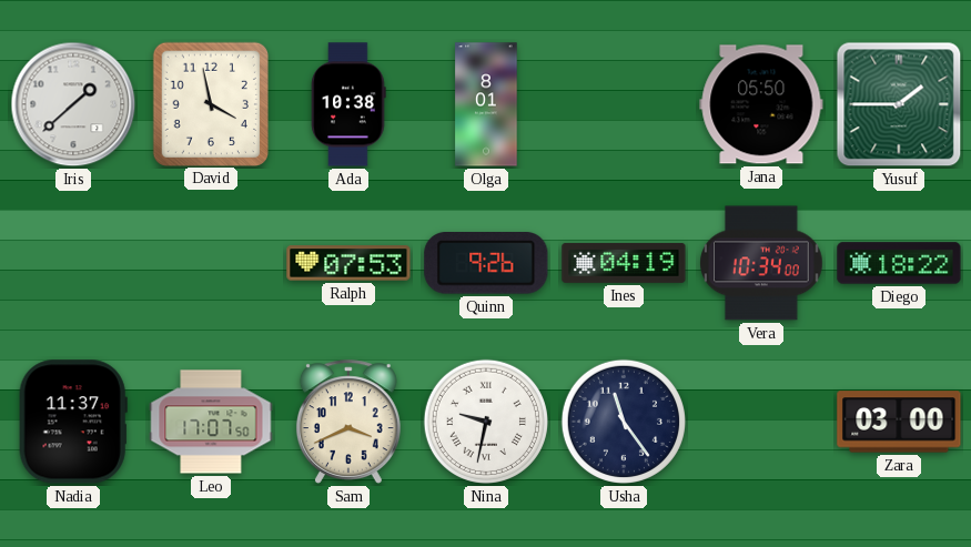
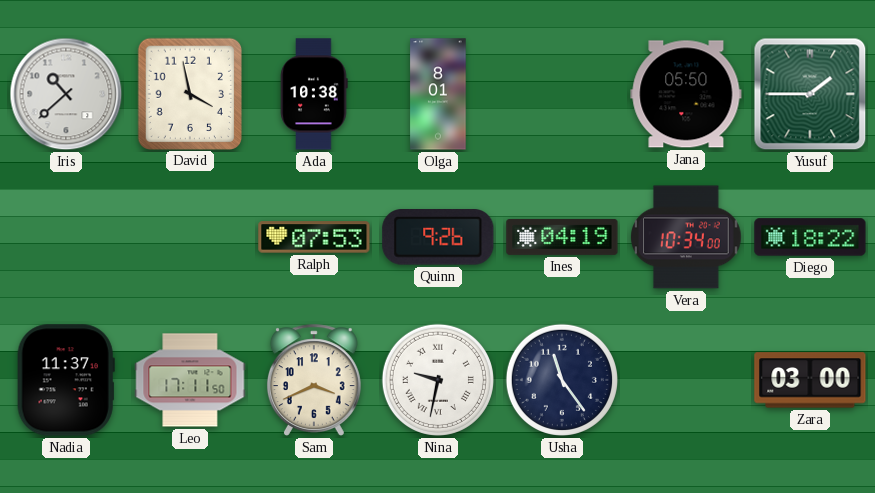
Iris: 1:38 -> 10:38
Leo: 17:07 -> 17:11
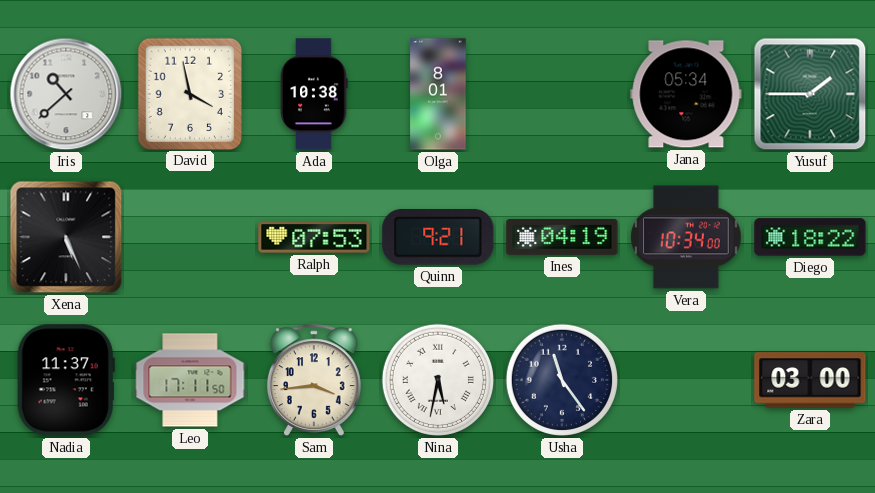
Jana: 05:50 -> 05:34
Xena: none -> 5:26
Quinn: 9:26 -> 9:21
Sam: 3:41 -> 3:44
Nina: 9:32 -> 5:32
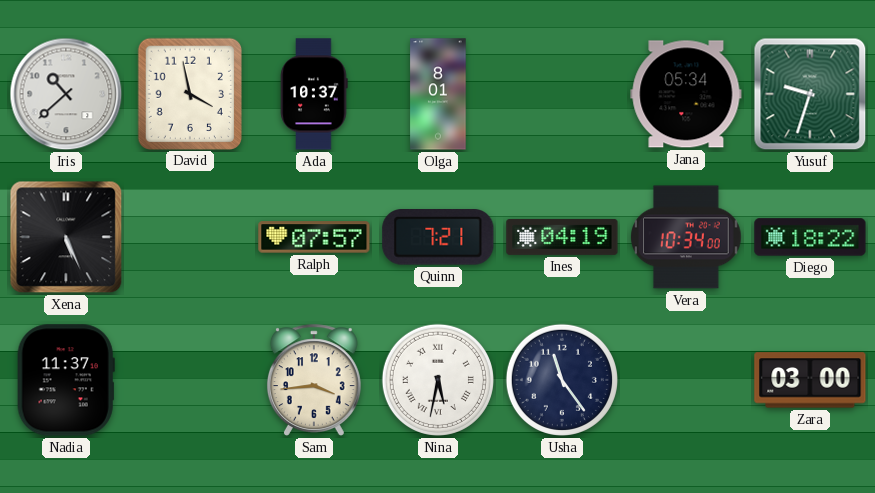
Ada: 10:38 -> 10:37
Yusuf: 1:45 -> 9:33
Ralph: 07:53 -> 07:57
Quinn: 9:21 -> 7:21
Leo: 17:11 -> none
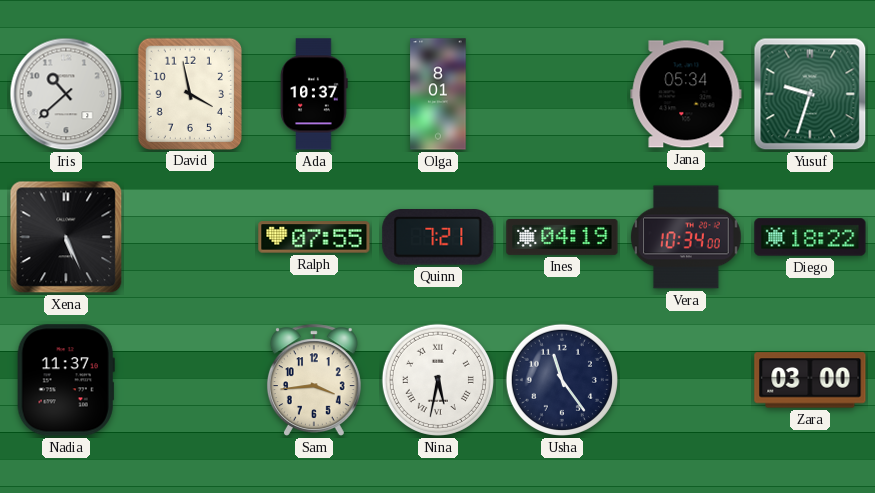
Ralph: 07:57 -> 07:55
